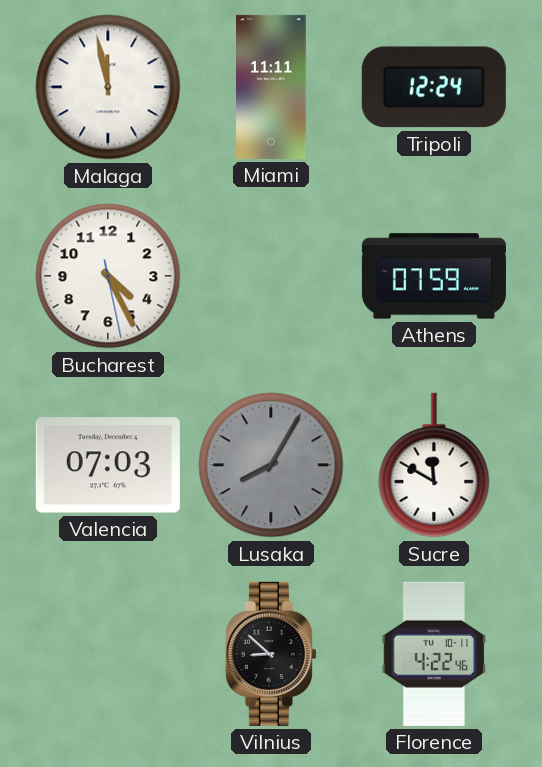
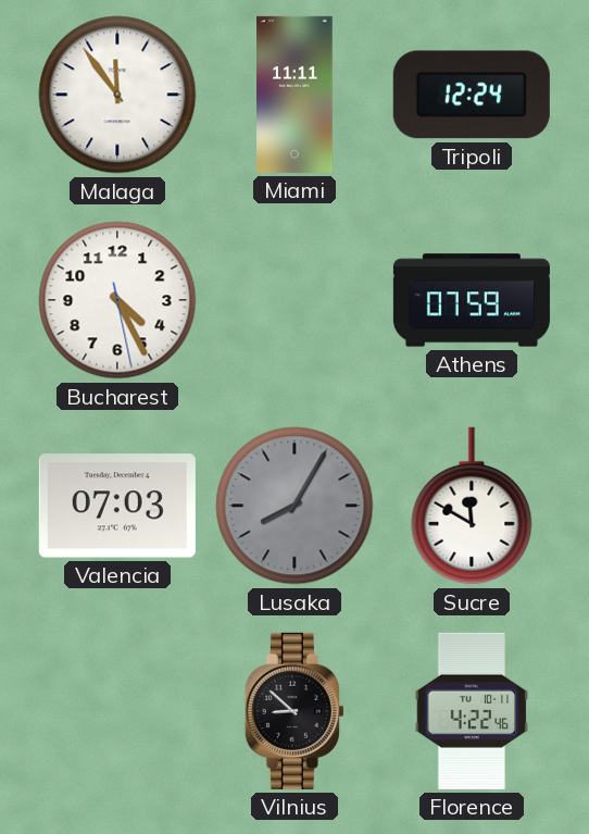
Malaga: 11:58 -> 11:54
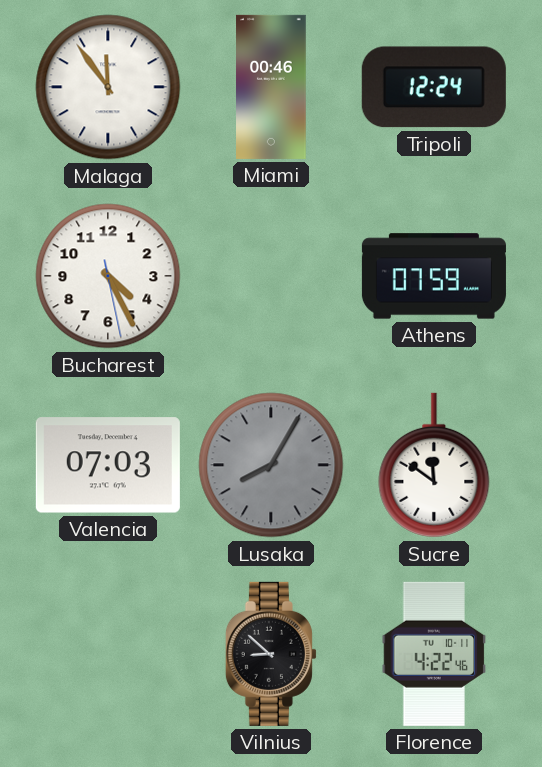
Miami: 11:11 -> 00:46
Sucre: 11:50 -> 11:51
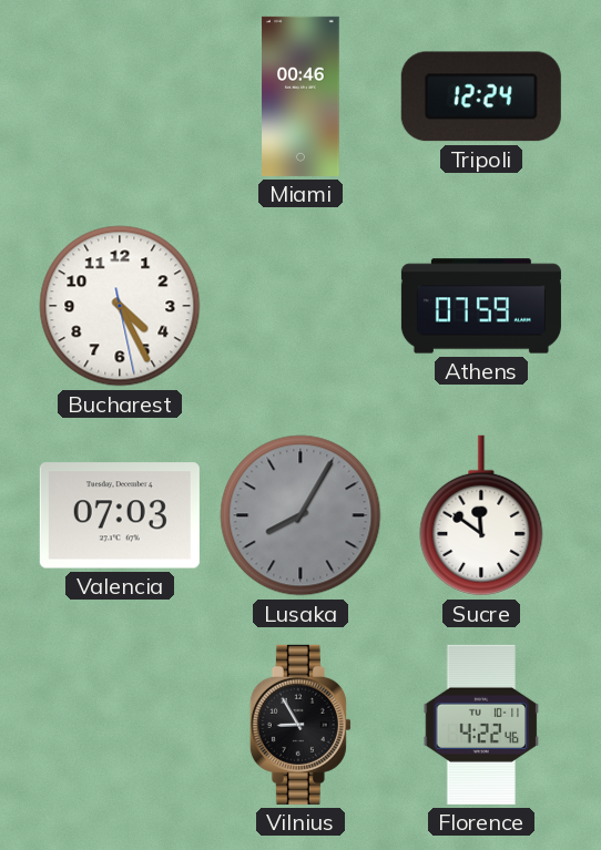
Malaga: 11:54 -> none
Vilnius: 8:52 -> 8:55
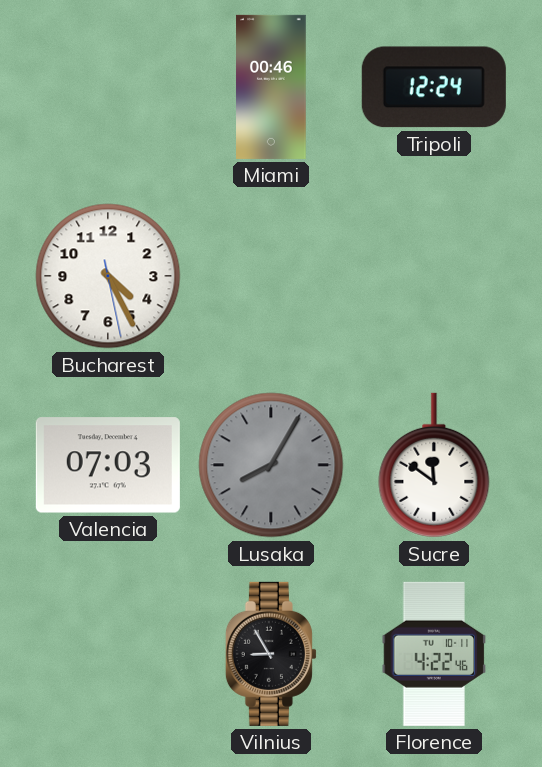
Athens: 07:59 -> none
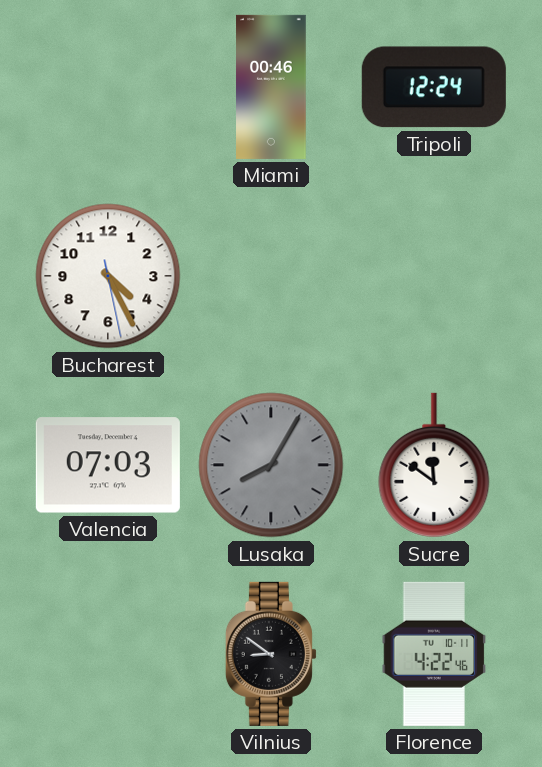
Vilnius: 8:55 -> 8:51
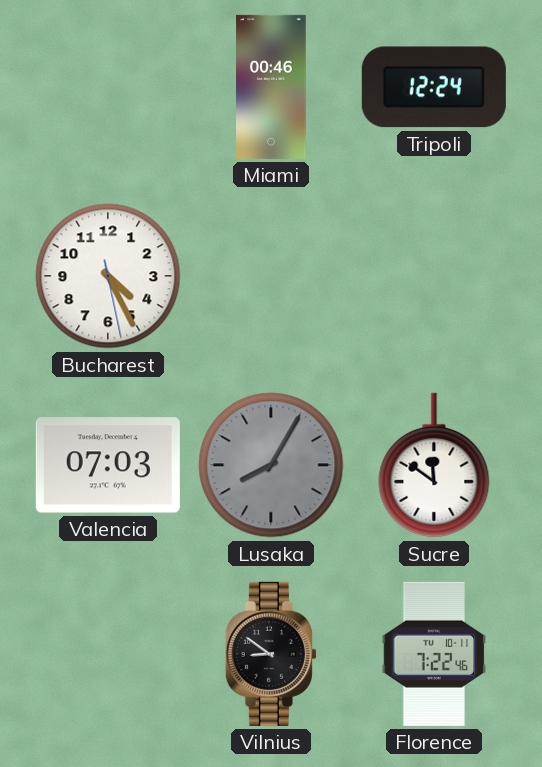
Florence: 4:22 -> 7:22
